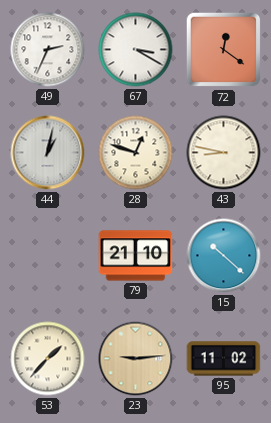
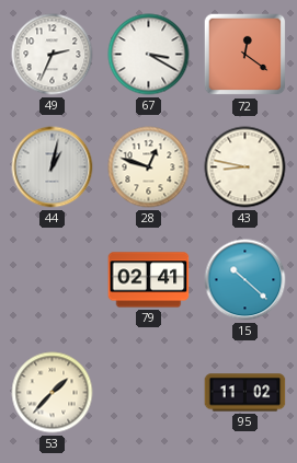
79: 21:10 -> 02:41
23: 9:14 -> none
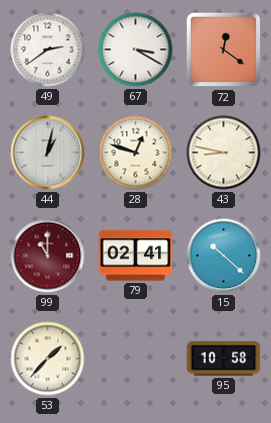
49: 2:34 -> 2:39
99: none -> 11:00
95: 11:02 -> 10:58
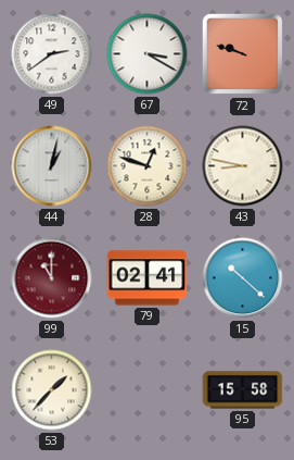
72: 12:21 -> 9:48
95: 10:58 -> 15:58
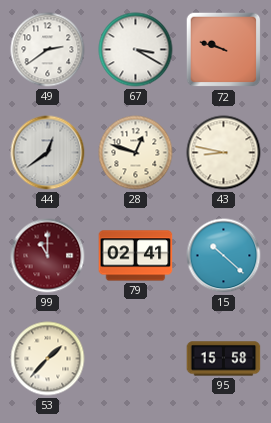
44: 1:02 -> 12:39
